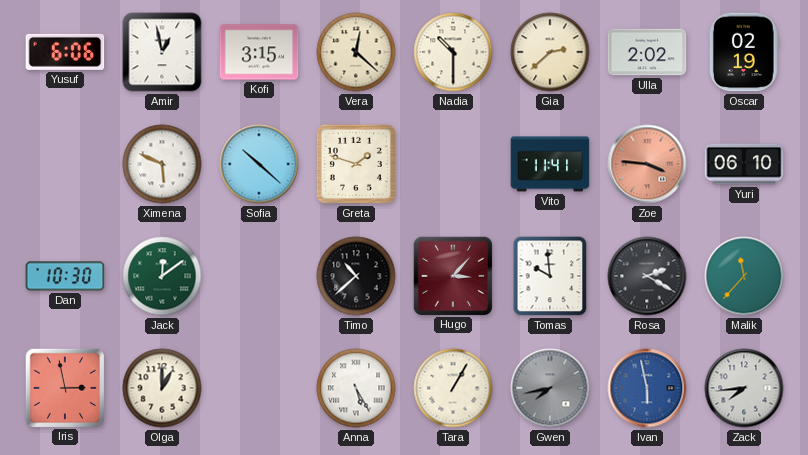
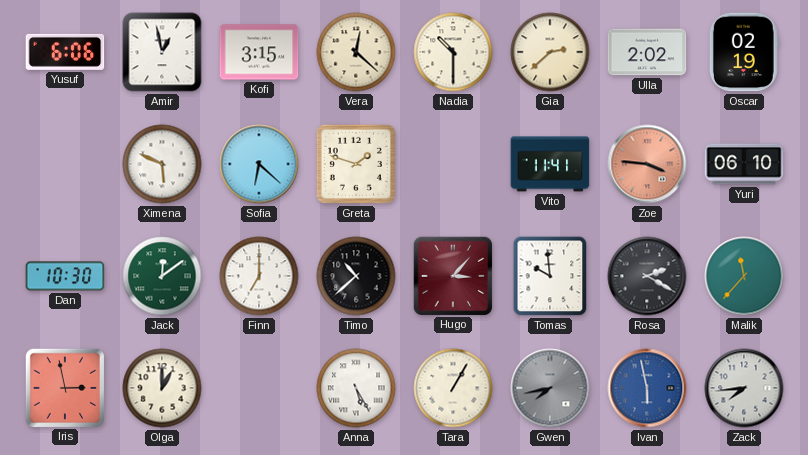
Sofia: 10:22 -> 6:22
Finn: none -> 7:00
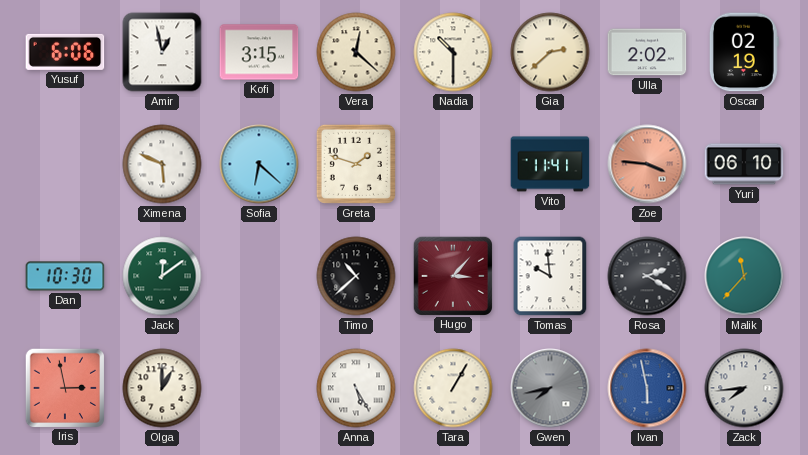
Finn: 7:00 -> none
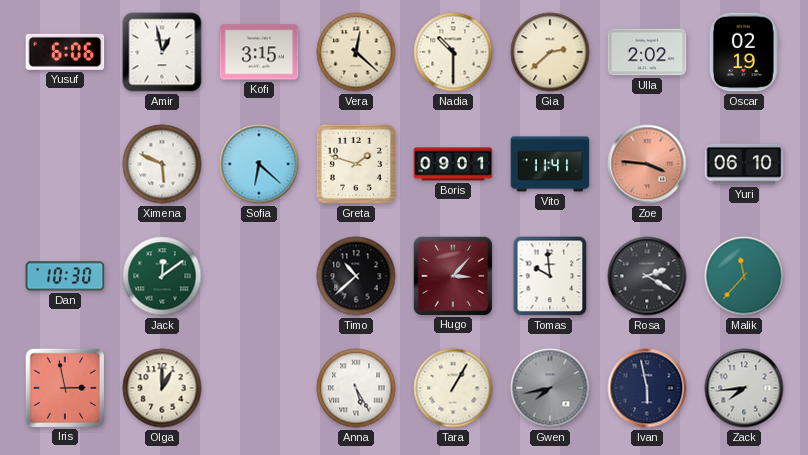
Boris: none -> 09:01
Ivan dial: blue -> navy
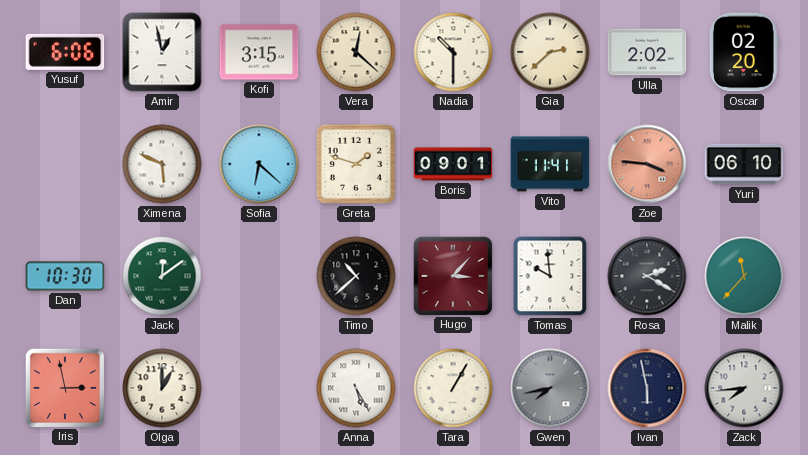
Oscar: 02:19 -> 02:20
